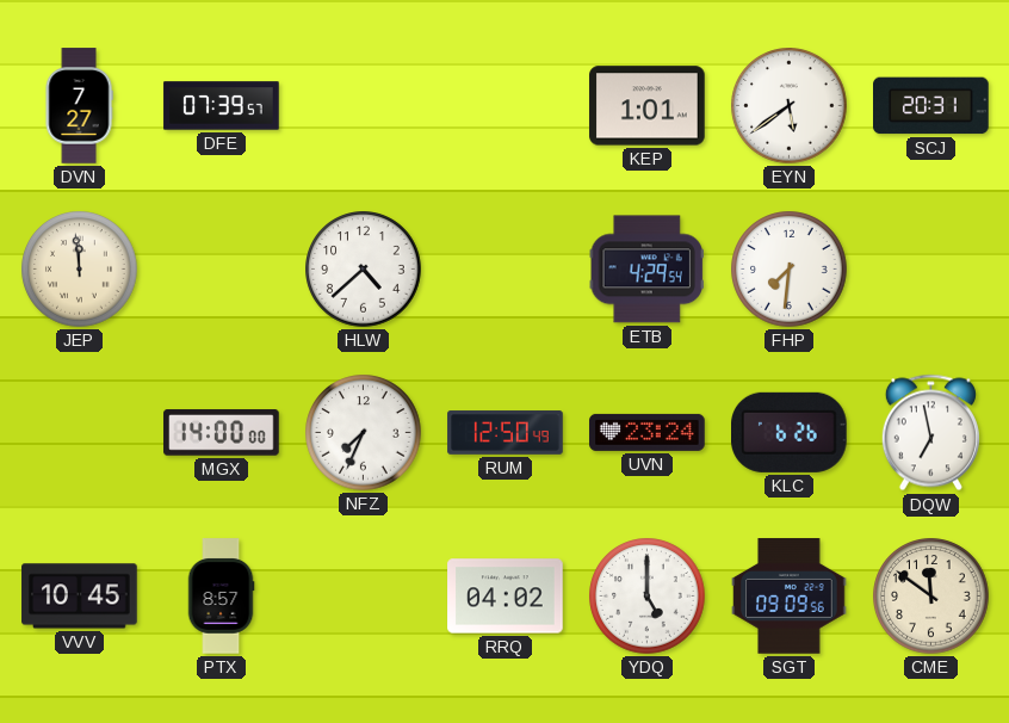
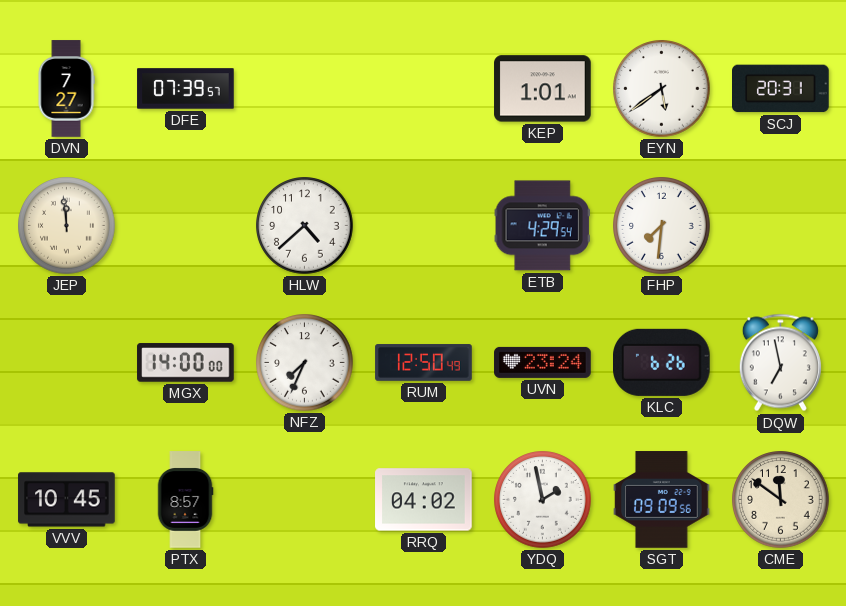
YDQ: 5:00 -> 1:58
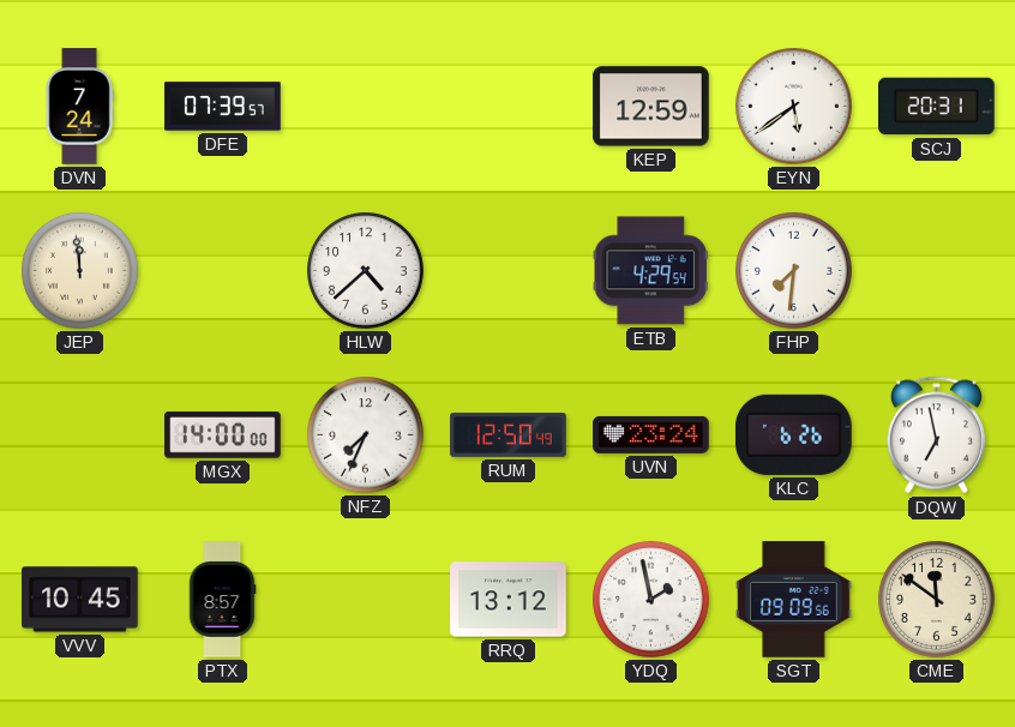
DVN: 7:27 -> 7:24
KEP: 1:01 -> 12:59
RRQ: 04:02 -> 13:12
